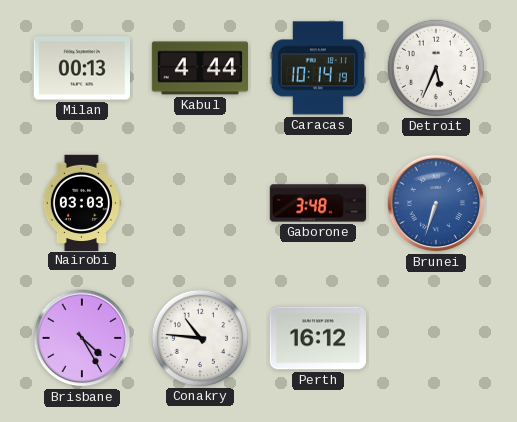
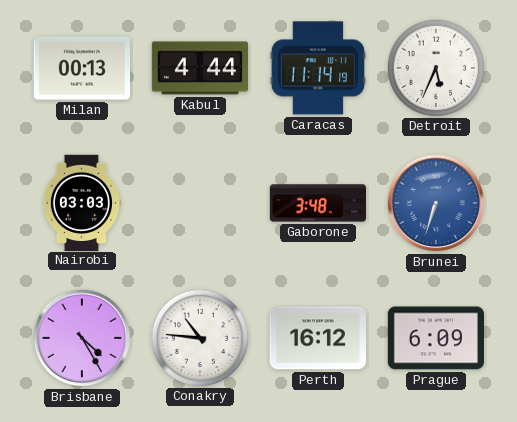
Caracas: 10:14 -> 11:14
Prague: none -> 6:09
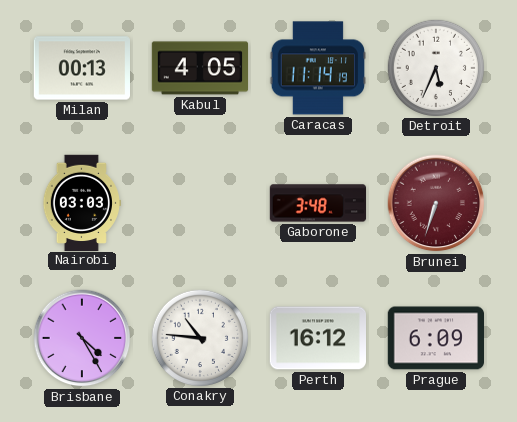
Kabul: 4:44 -> 4:05
Brunei dial: blue -> burgundy
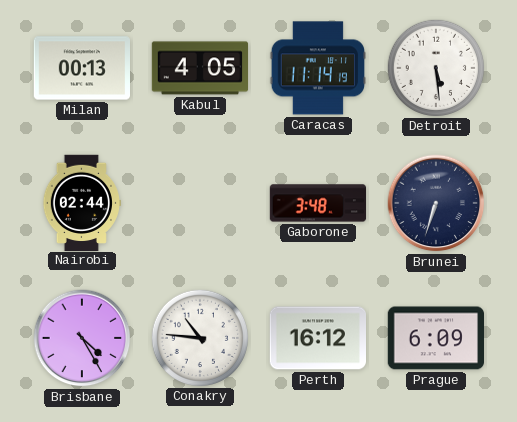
Detroit: 5:34 -> 5:29
Nairobi: 03:03 -> 02:44
Brunei dial: burgundy -> navy
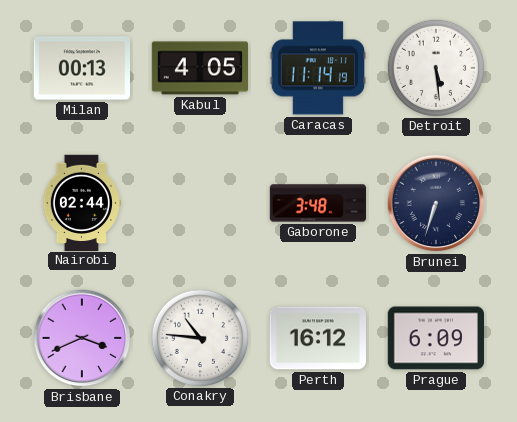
Brisbane: 4:25 -> 3:41
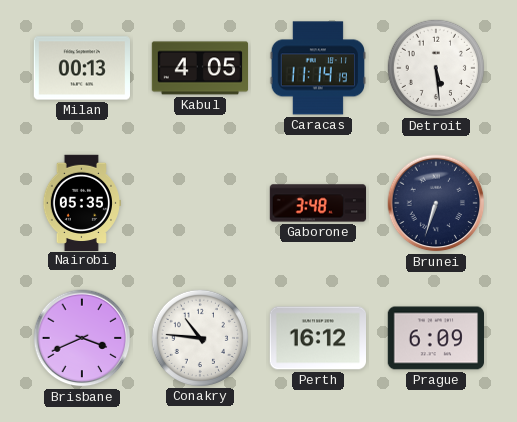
Nairobi: 02:44 -> 05:35
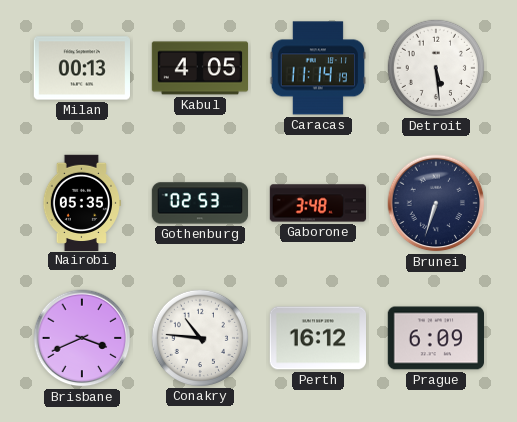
Gothenburg: none -> 02:53
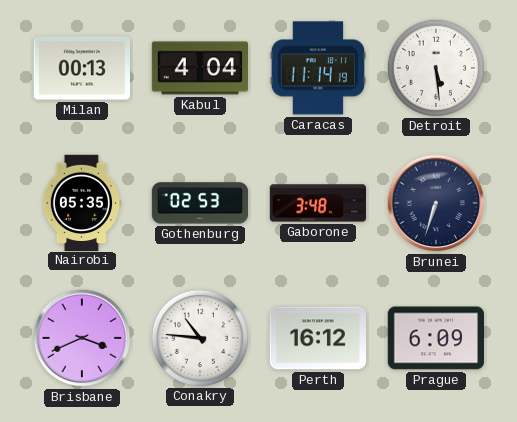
Kabul: 4:05 -> 4:04
